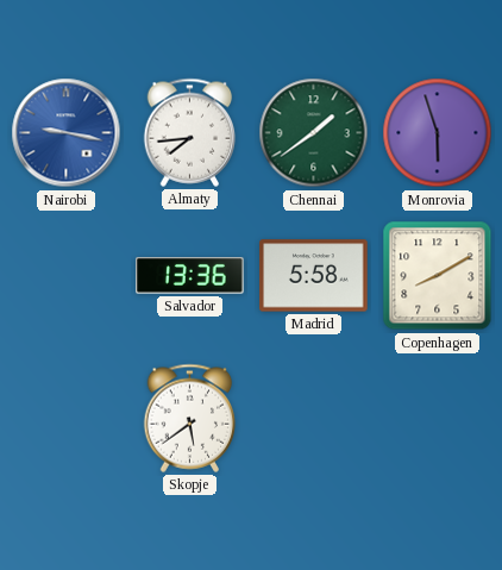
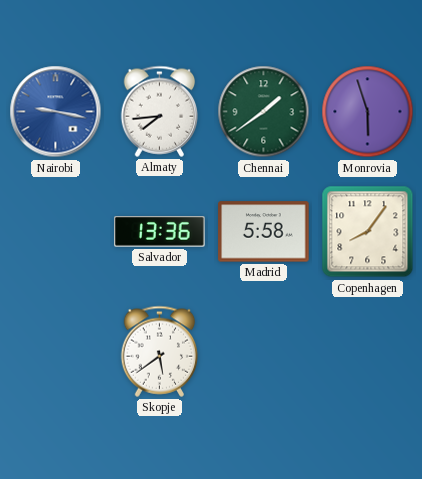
Copenhagen: 8:10 -> 8:06
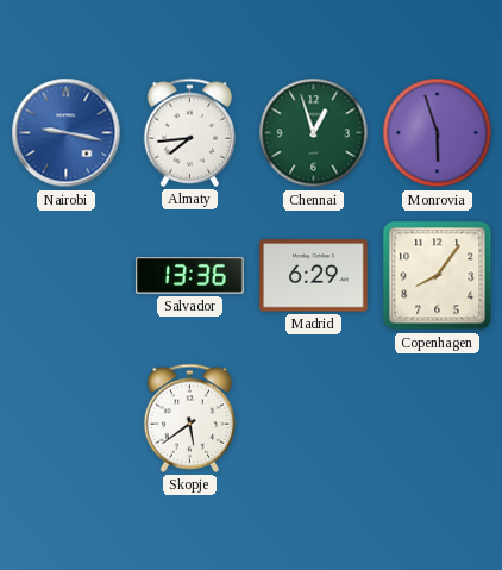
Chennai: 1:39 -> 12:57
Madrid: 5:58 -> 6:29
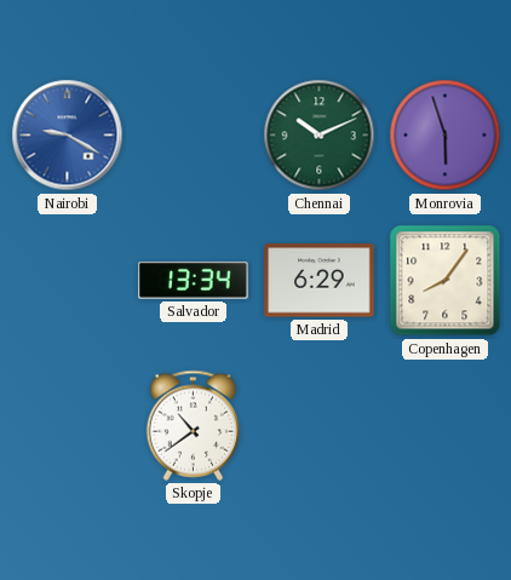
Nairobi: 9:17 -> 9:20
Almaty: 7:44 -> none
Chennai: 12:57 -> 10:11
Salvador: 13:36 -> 13:34
Skopje: 5:39 -> 10:39
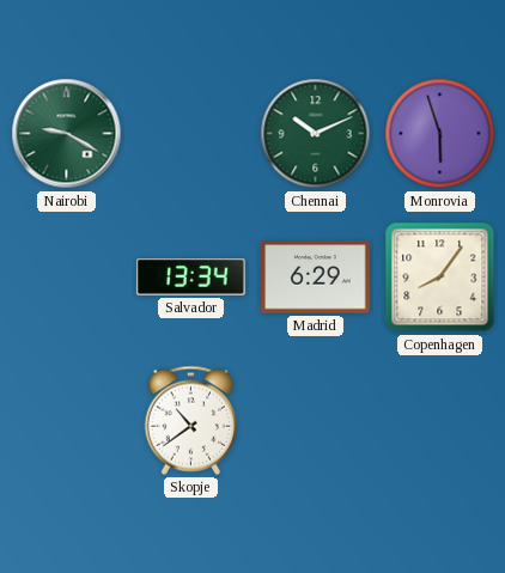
Nairobi dial: blue -> green
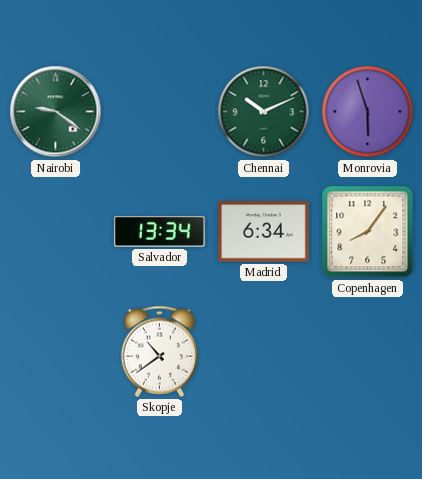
Nairobi: 9:20 -> 9:21
Madrid: 6:29 -> 6:34
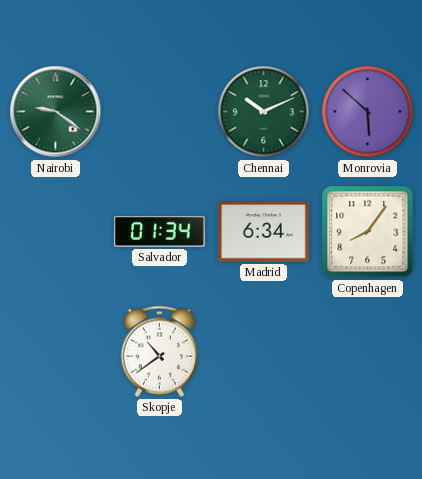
Monrovia: 5:57 -> 5:52
Salvador: 13:34 -> 01:34
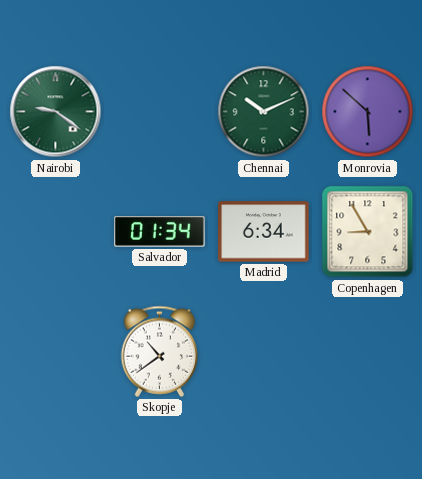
Copenhagen: 8:06 -> 8:55
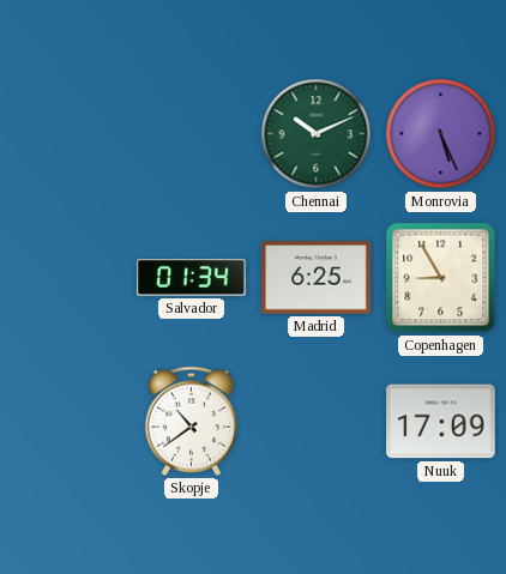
Nairobi: 9:21 -> none
Monrovia: 5:52 -> 5:26
Madrid: 6:34 -> 6:25
Nuuk: none -> 17:09
